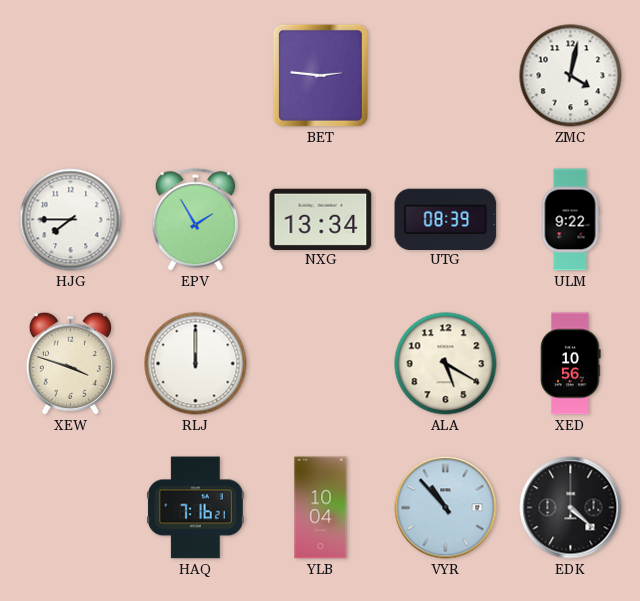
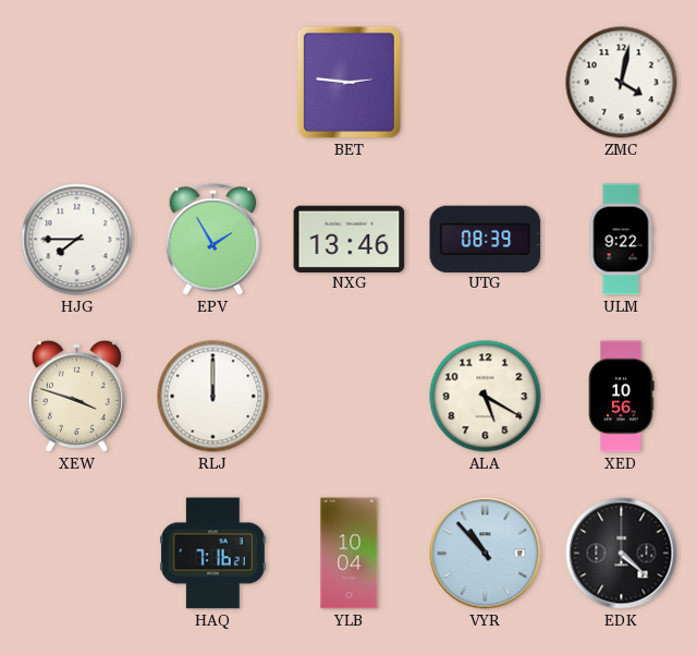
NXG: 13:34 -> 13:46
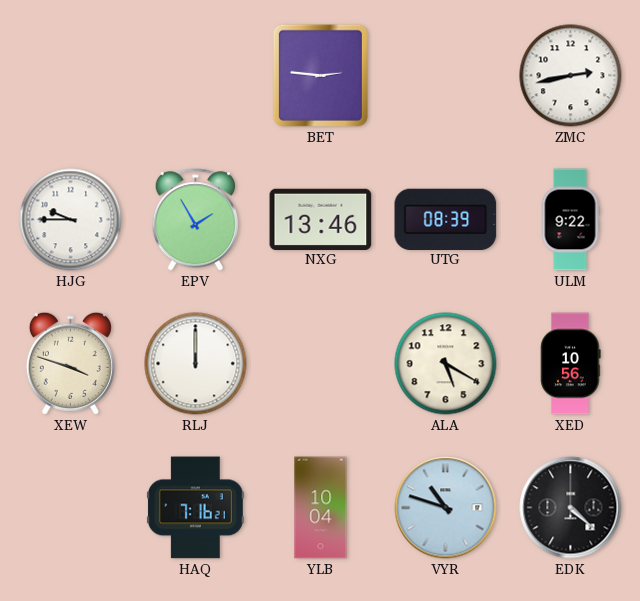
ZMC: 4:02 -> 2:43
HJG: 7:45 -> 9:45
VYR: 10:53 -> 10:48
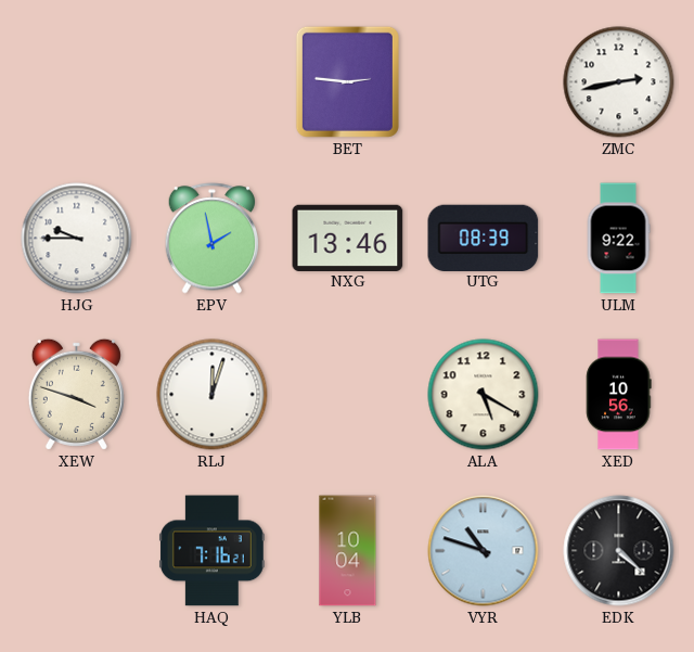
EPV: 1:55 -> 1:58
RLJ: 12:00 -> 12:03
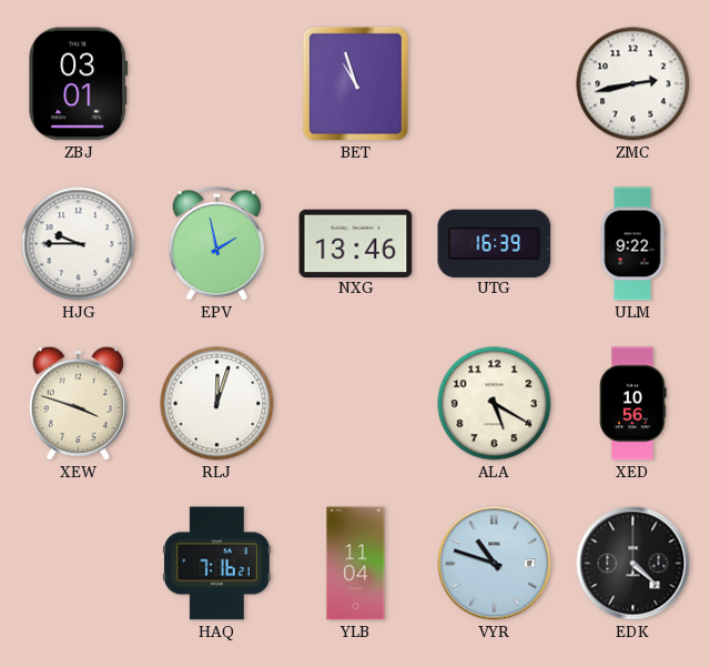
ZBJ: none -> 03:01
BET: 2:46 -> 10:57
UTG: 08:39 -> 16:39
YLB: 10:04 -> 11:04
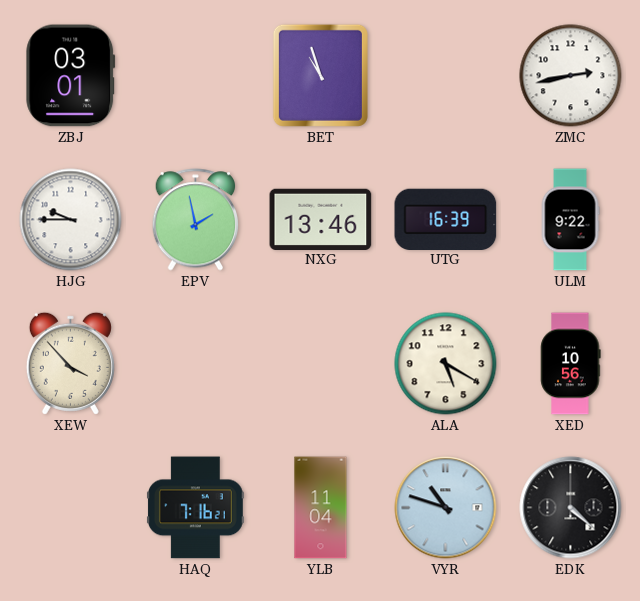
XEW: 3:48 -> 3:53
RLJ: 12:03 -> none
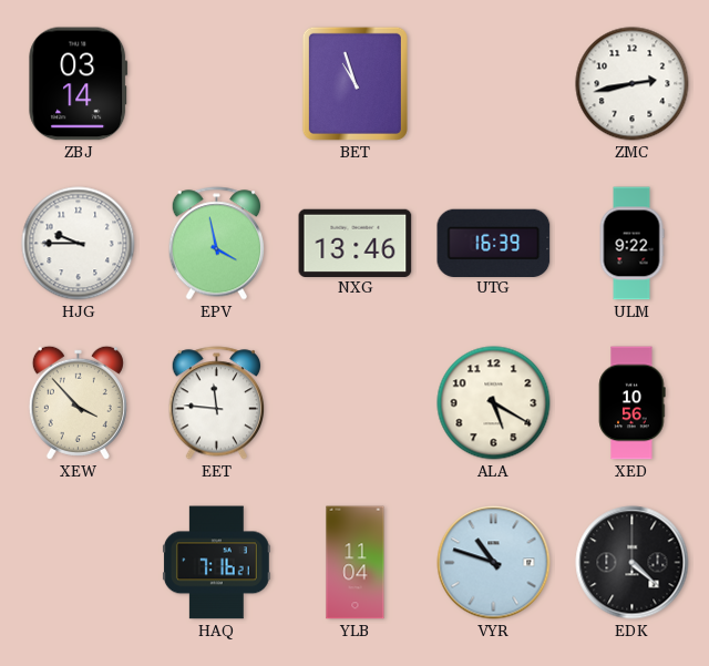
ZBJ: 03:01 -> 03:14
EPV: 1:58 -> 3:58
EET: none -> 11:46
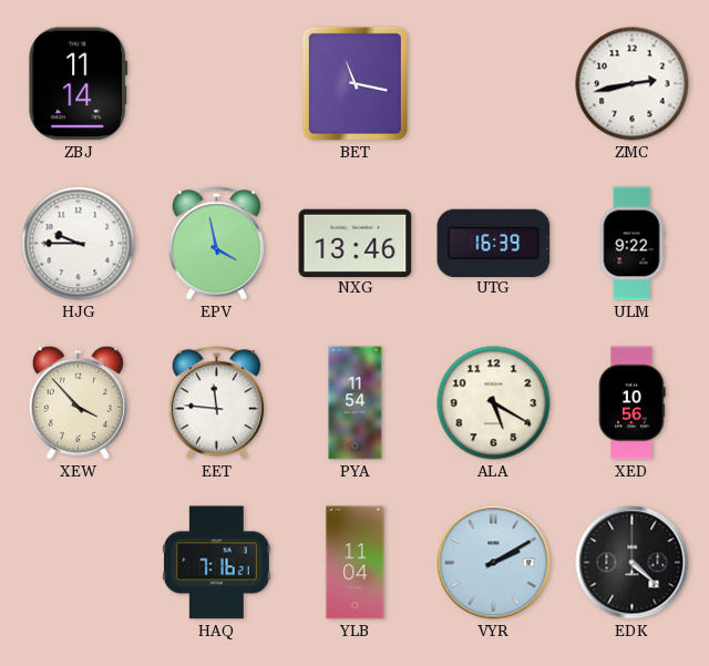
ZBJ: 03:14 -> 11:14
BET: 10:57 -> 11:17
PYA: none -> 11:54
VYR: 10:48 -> 2:10
